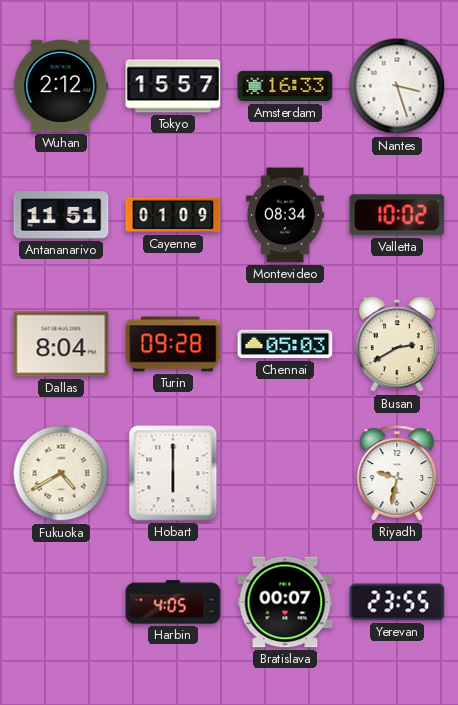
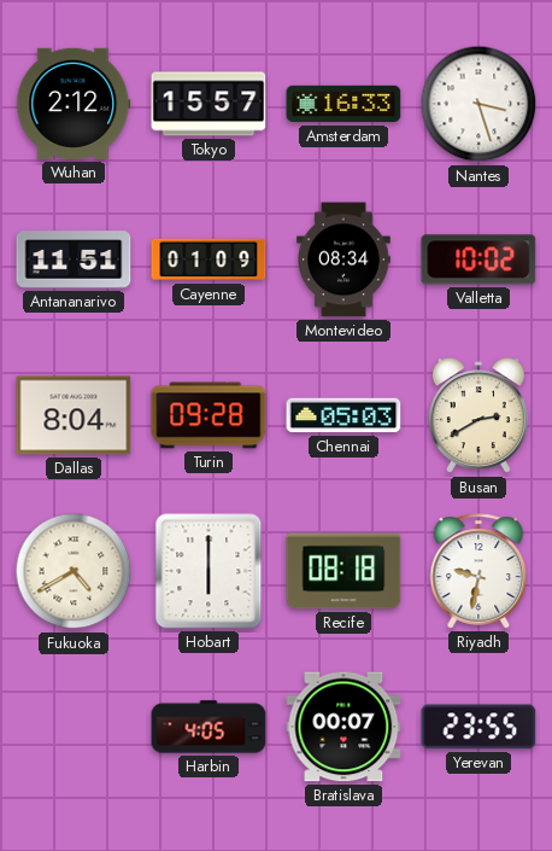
Recife: none -> 08:18
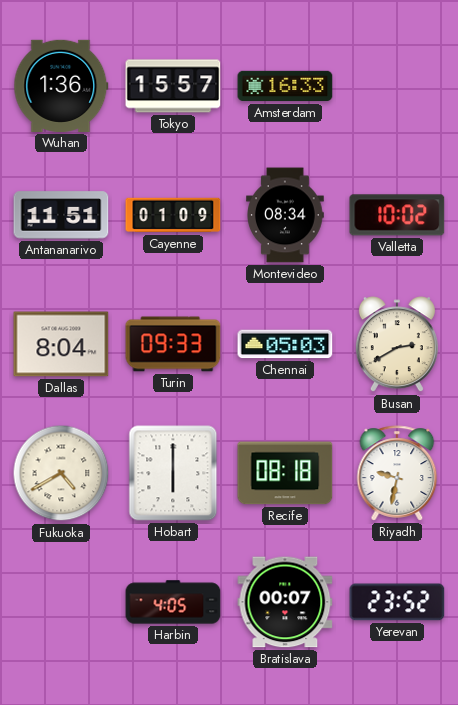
Wuhan: 2:12 -> 1:36
Nantes: 3:27 -> none
Turin: 09:28 -> 09:33
Yerevan: 23:55 -> 23:52
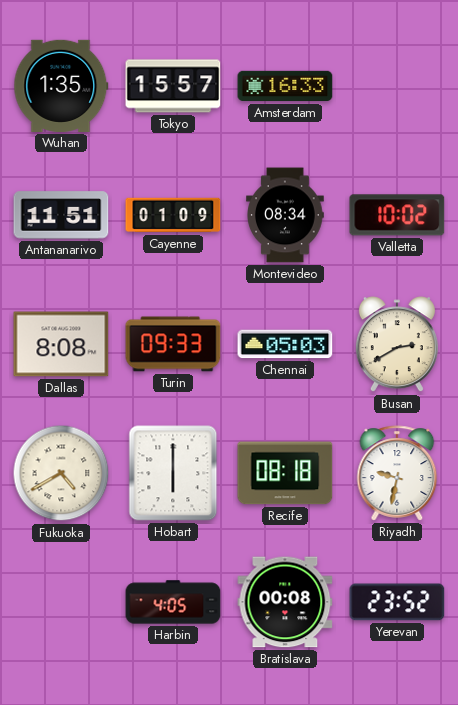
Wuhan: 1:36 -> 1:35
Dallas: 8:04 -> 8:08
Bratislava: 00:07 -> 00:08
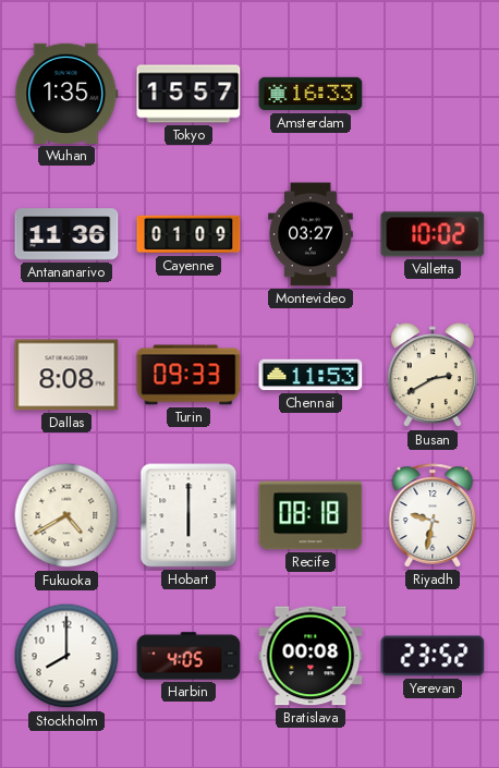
Antananarivo: 11:51 -> 11:36
Montevideo: 08:34 -> 03:27
Chennai: 05:03 -> 11:53
Stockholm: none -> 8:00
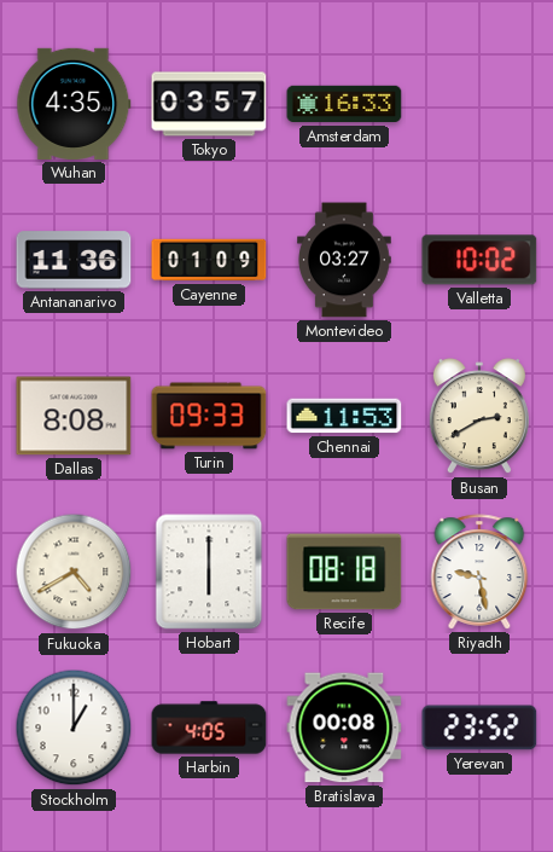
Wuhan: 1:35 -> 4:35
Tokyo: 15:57 -> 03:57
Riyadh: 9:32 -> 9:28
Stockholm: 8:00 -> 1:00
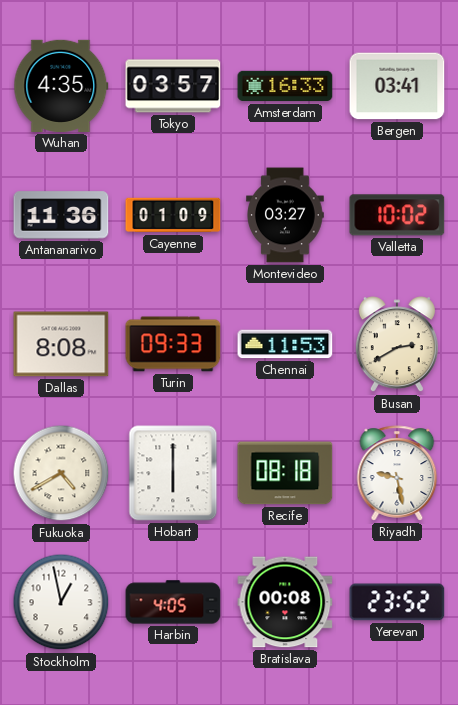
Bergen: none -> 03:41
Stockholm: 1:00 -> 12:58
